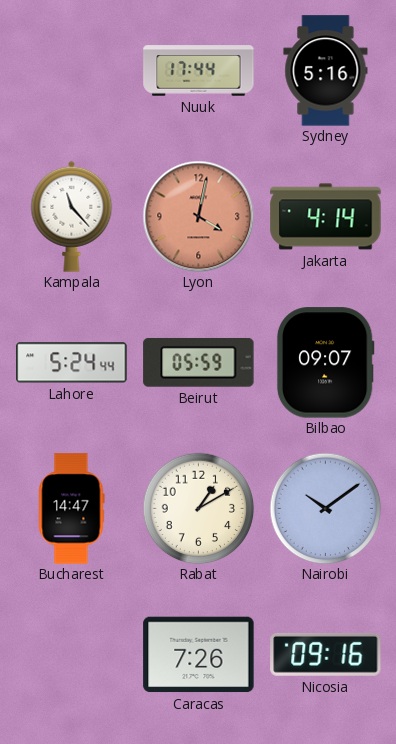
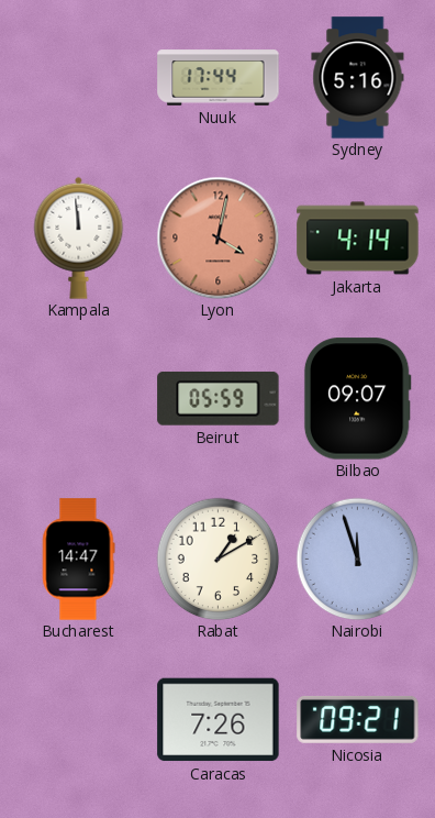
Kampala: 11:23 -> 11:59
Lahore: 5:24 -> none
Nairobi: 10:09 -> 11:57
Nicosia: 09:16 -> 09:21
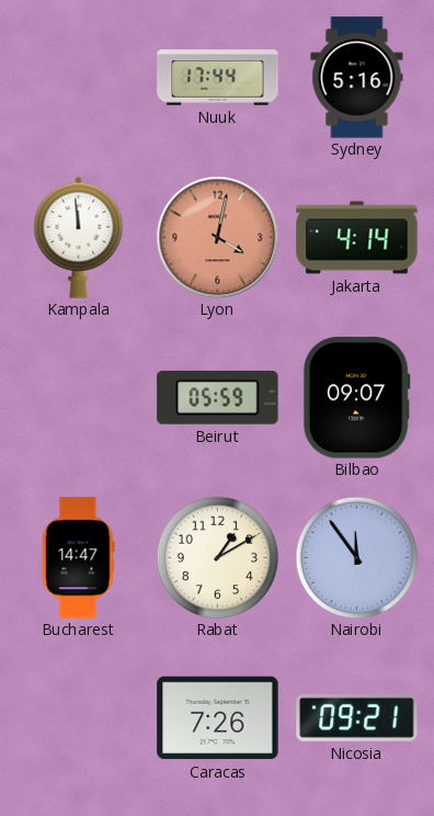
Nairobi: 11:57 -> 11:54
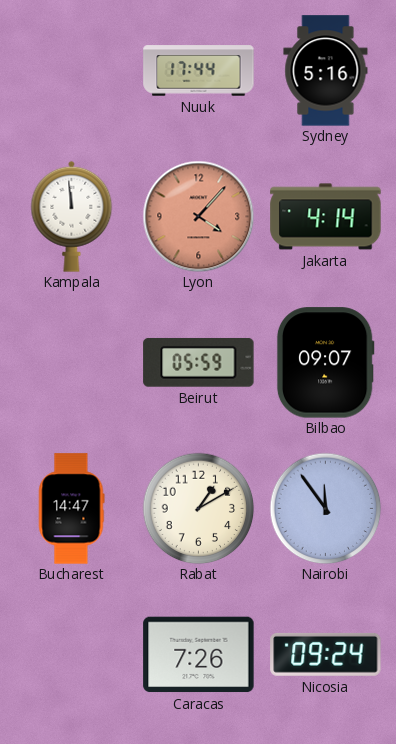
Lyon: 4:02 -> 4:07
Nicosia: 09:21 -> 09:24
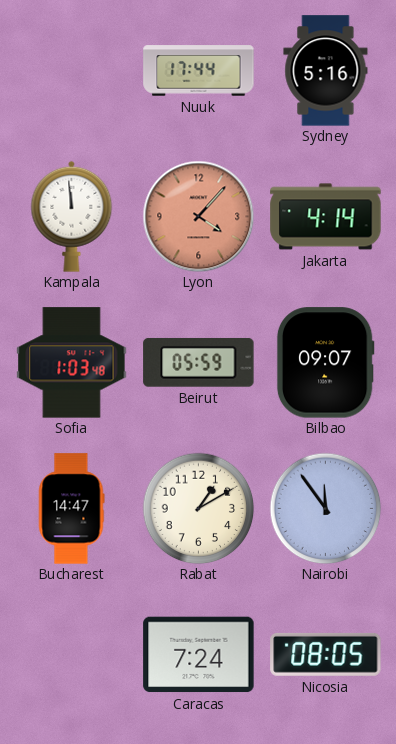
Sofia: none -> 1:03
Caracas: 7:26 -> 7:24
Nicosia: 09:24 -> 08:05
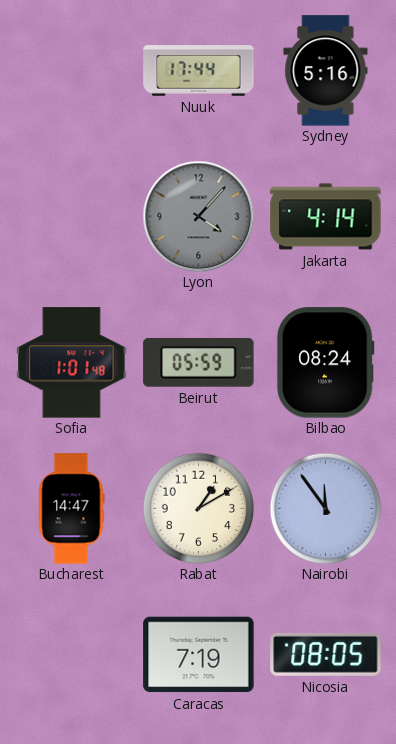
Kampala: 11:59 -> none
Lyon dial: salmon -> grey
Sofia: 1:03 -> 1:01
Bilbao: 09:07 -> 08:24
Caracas: 7:24 -> 7:19
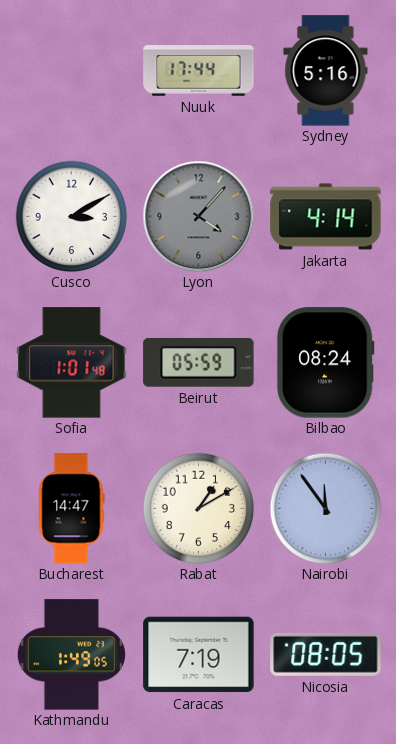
Cusco: none -> 3:10
Kathmandu: none -> 1:49
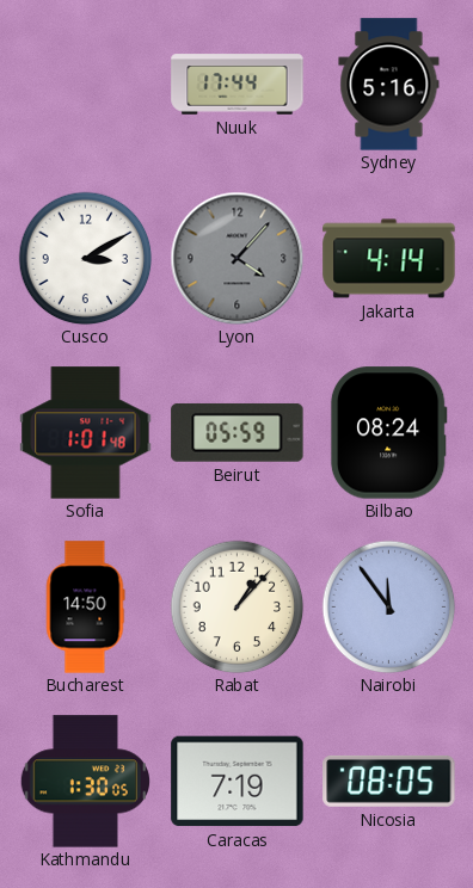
Bucharest: 14:47 -> 14:50
Rabat: 1:10 -> 1:07
Kathmandu: 1:49 -> 1:30
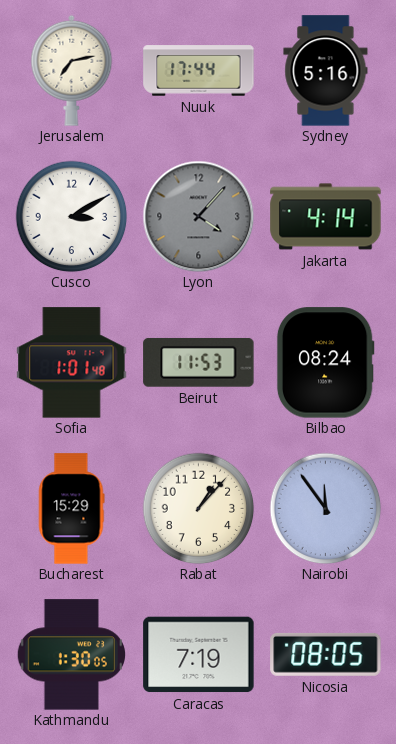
Jerusalem: none -> 7:13
Beirut: 05:59 -> 11:53
Bucharest: 14:50 -> 15:29
